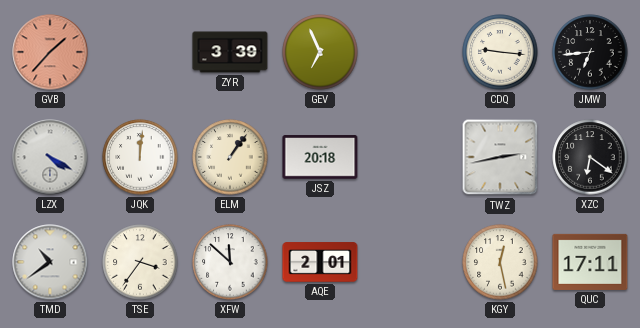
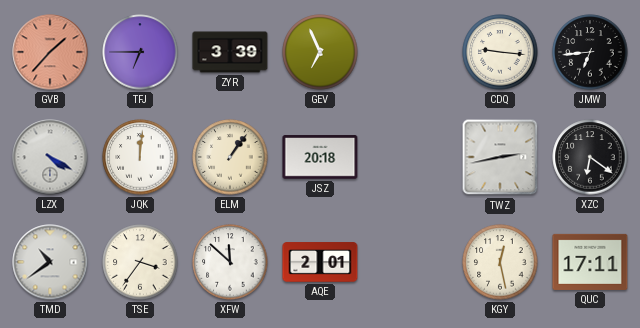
TFJ: none -> 6:45
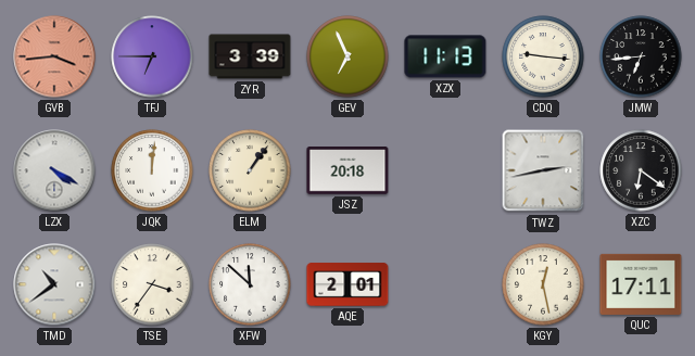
GVB: 1:37 -> 3:44
XZX: none -> 11:13
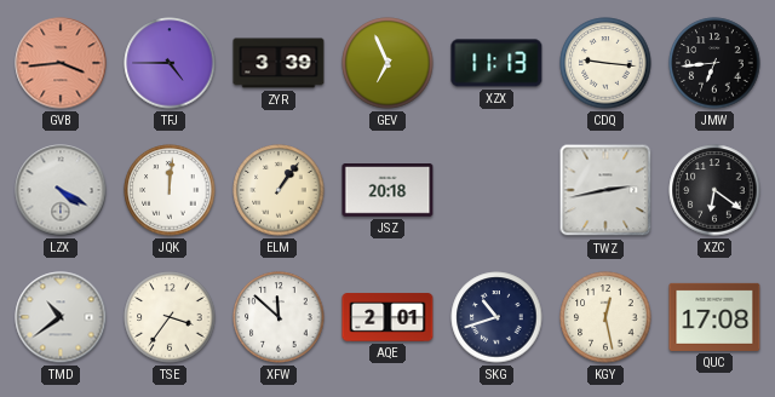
TFJ: 6:45 -> 4:45
SKG: none -> 10:42
QUC: 17:11 -> 17:08
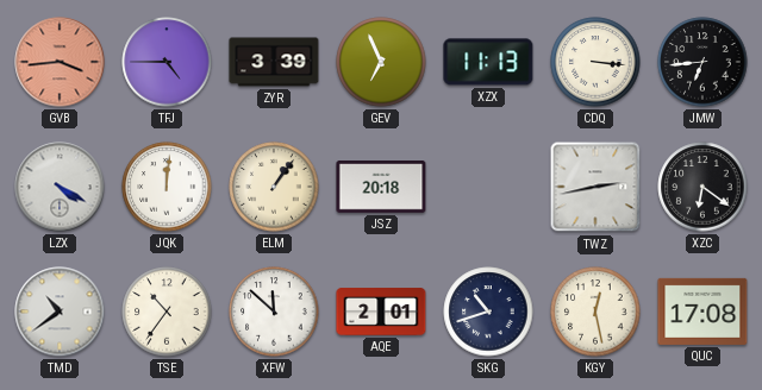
CDQ: 9:16 -> 3:16
TSE: 3:36 -> 10:36
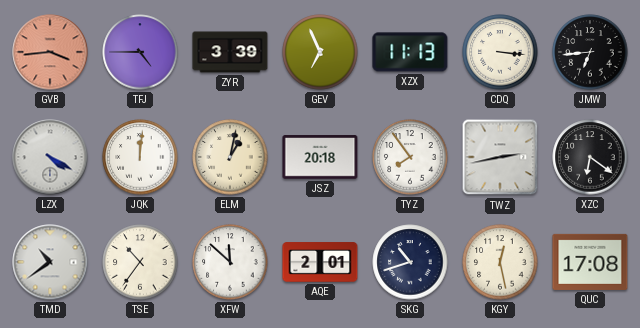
ELM: 1:06 -> 1:02
TYZ: none -> 7:54
